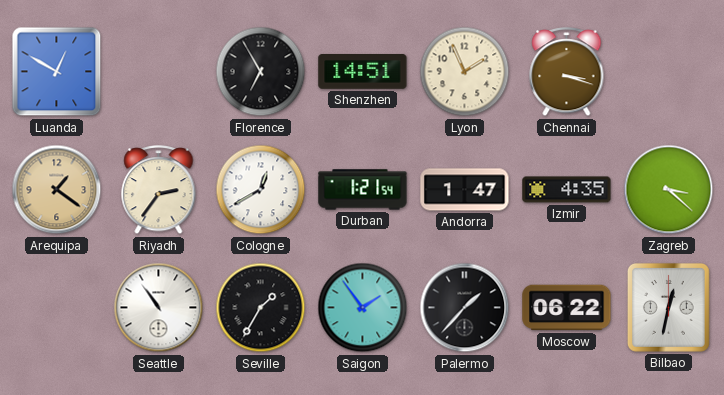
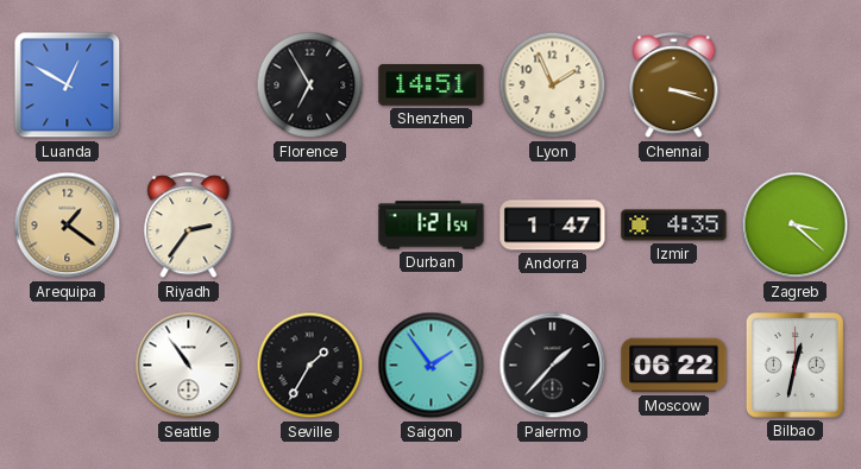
Cologne: 12:40 -> none
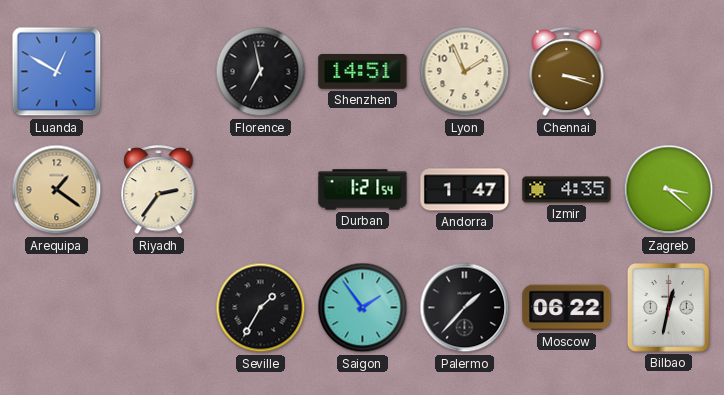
Florence: 6:55 -> 6:58
Seattle: 10:54 -> none
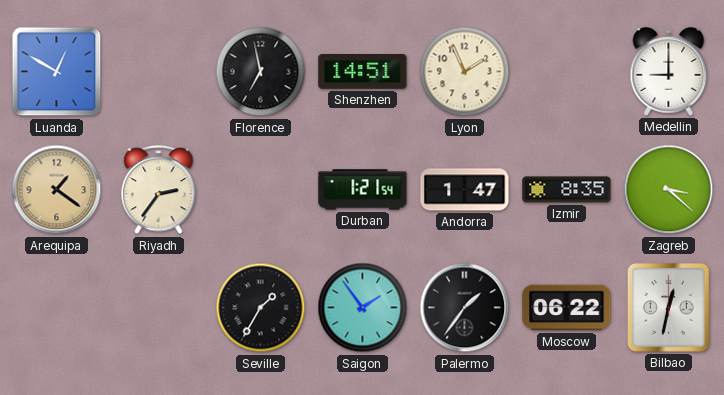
Chennai: 3:18 -> none
Medellin: none -> 9:00
Izmir: 4:35 -> 8:35
Palermo: 1:37 -> 1:36
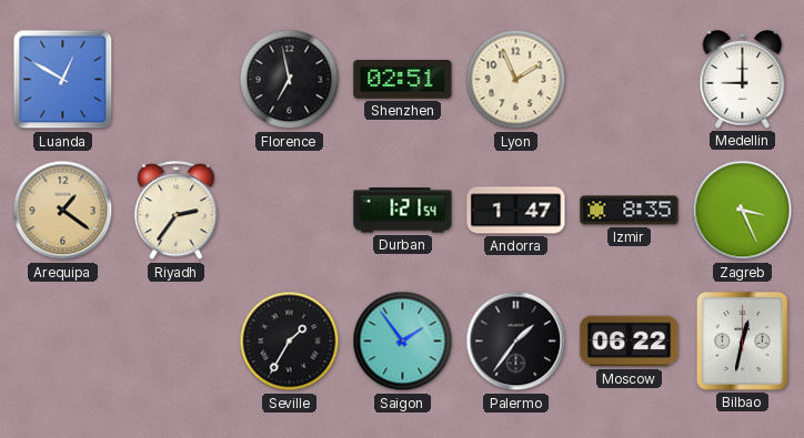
Shenzhen: 14:51 -> 02:51
Zagreb: 3:22 -> 3:26
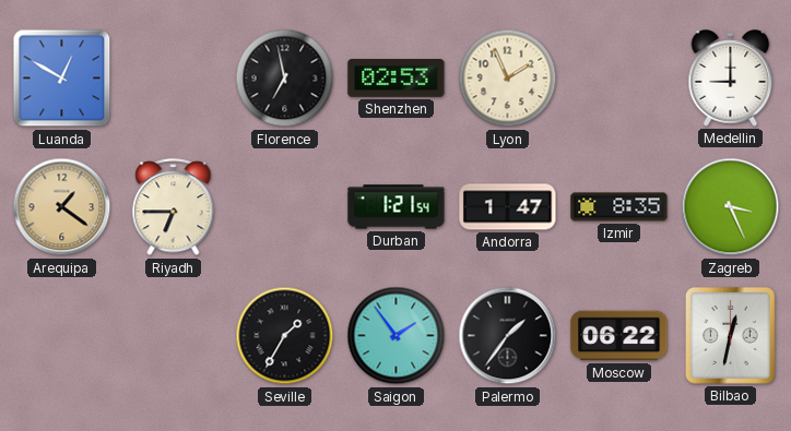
Shenzhen: 02:51 -> 02:53
Riyadh: 2:36 -> 6:45
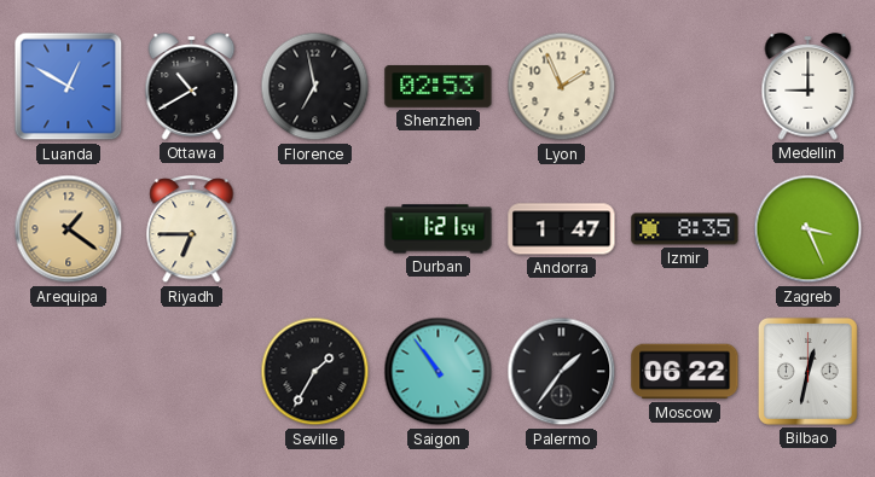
Ottawa: none -> 10:40
Saigon: 1:54 -> 10:54
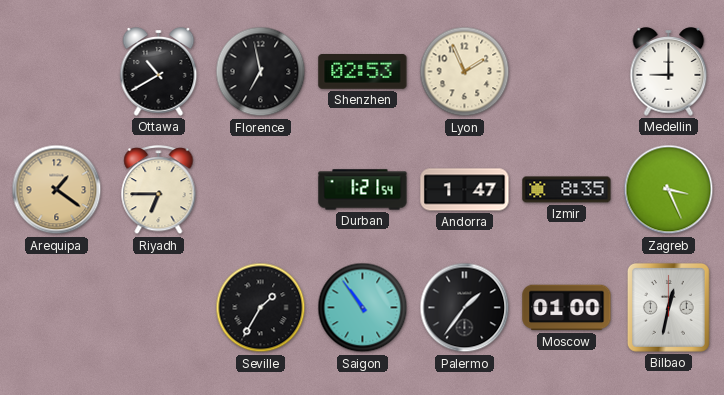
Luanda: 12:50 -> none
Moscow: 06:22 -> 01:00
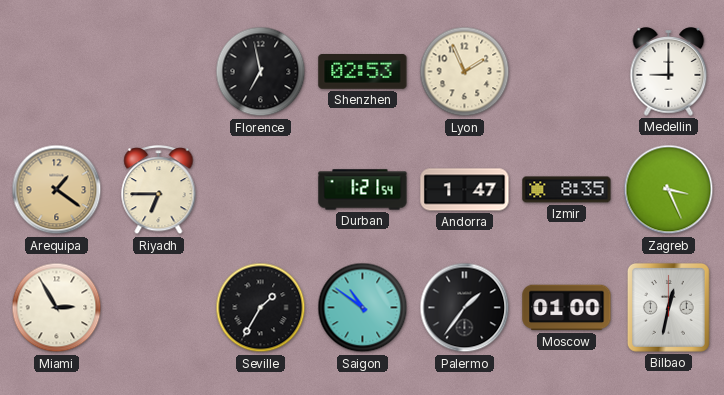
Ottawa: 10:40 -> none
Miami: none -> 2:55
Saigon: 10:54 -> 10:51
